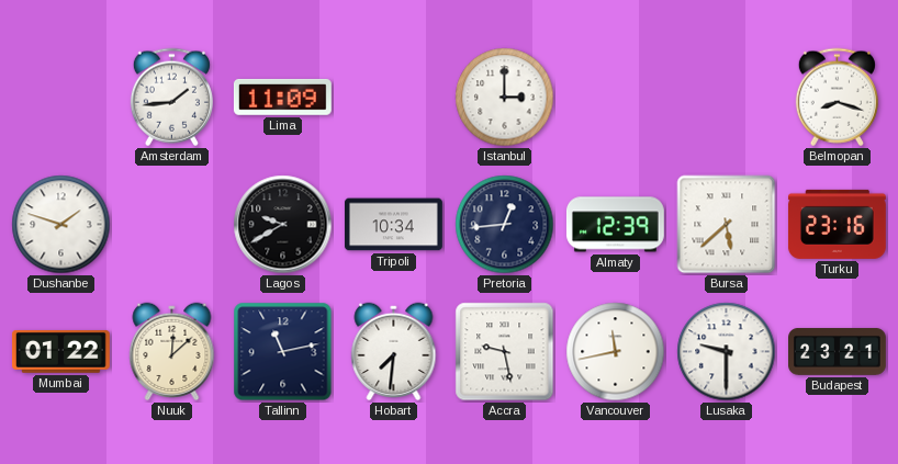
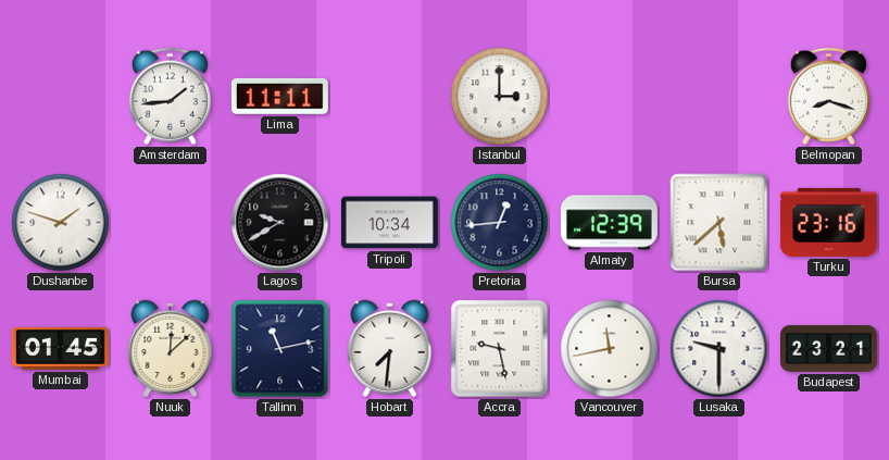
Lima: 11:09 -> 11:11
Mumbai: 01:22 -> 01:45
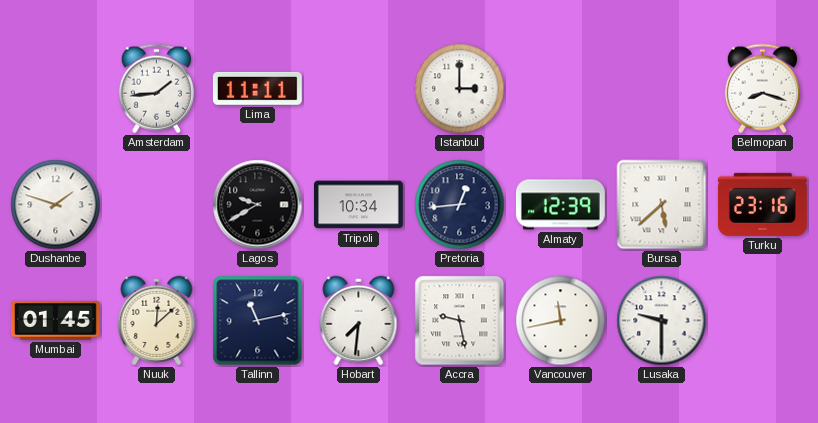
Budapest: 23:21 -> none
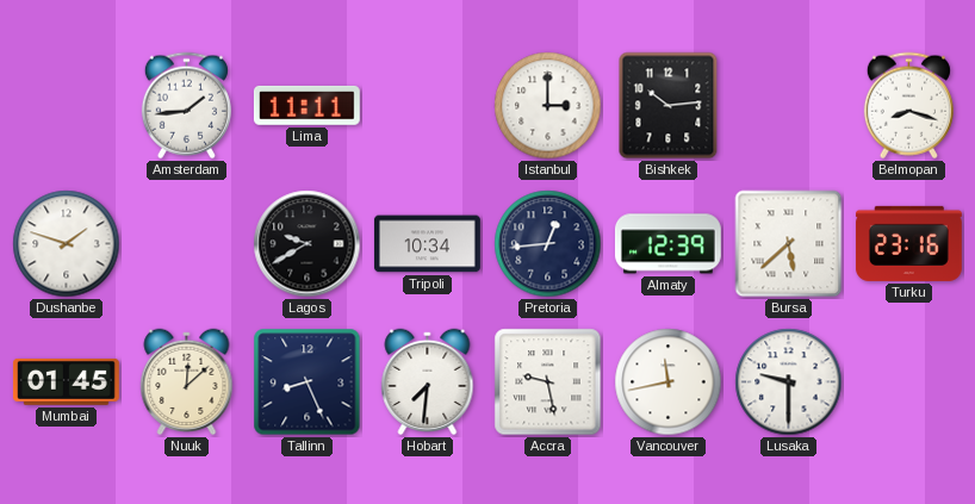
Bishkek: none -> 10:14
Tallinn: 11:13 -> 8:26
